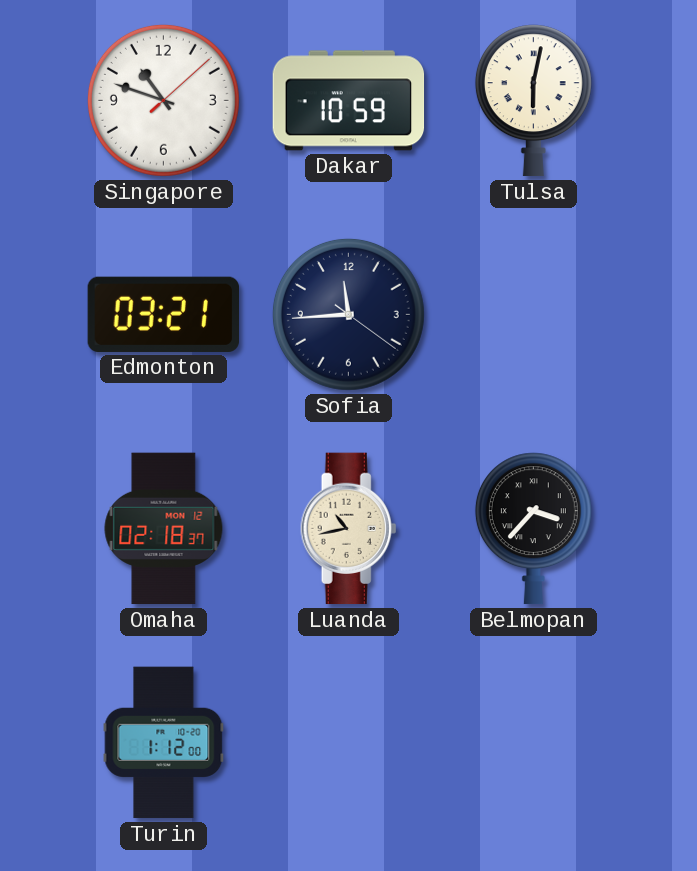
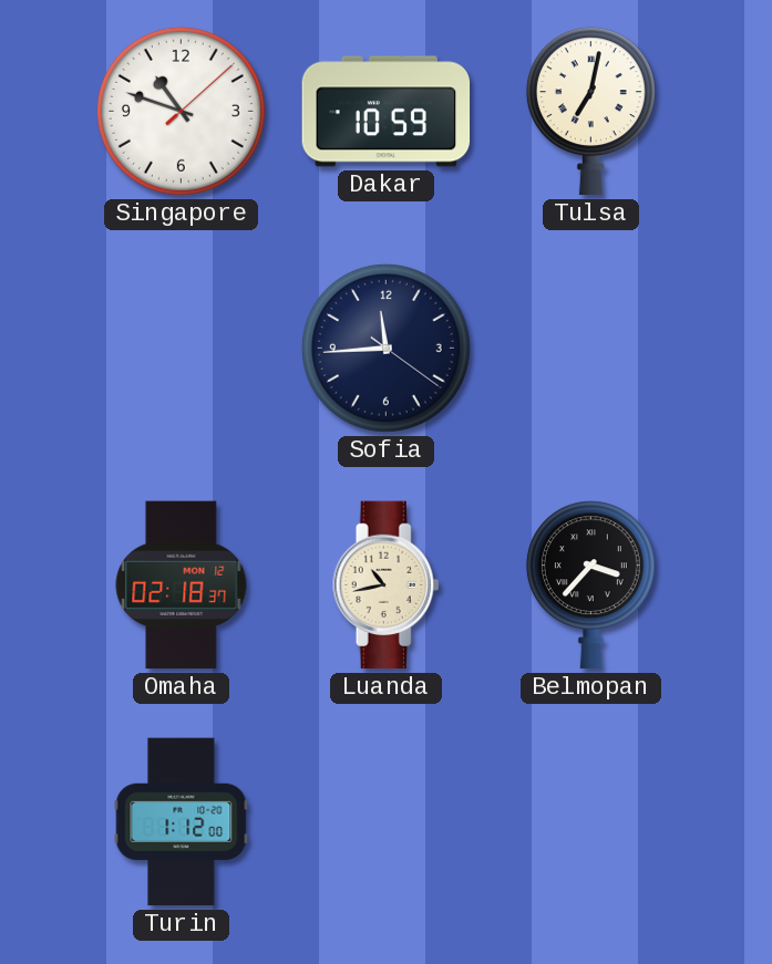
Tulsa: 6:02 -> 7:02
Edmonton: 03:21 -> none
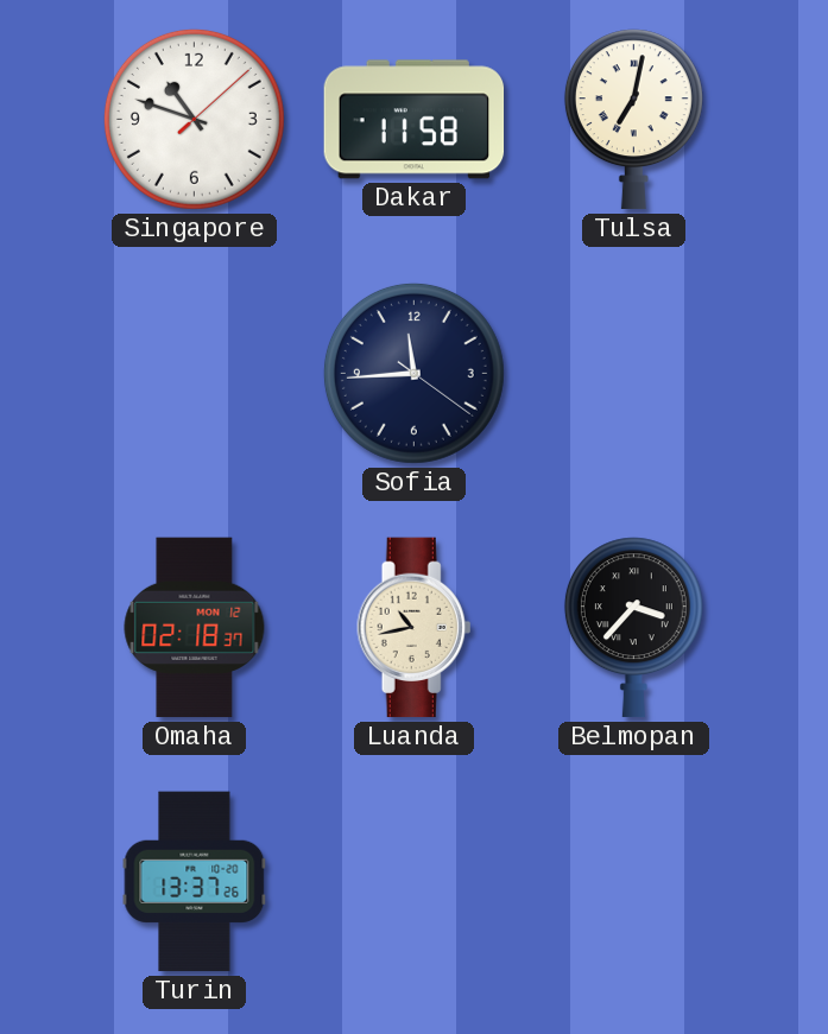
Dakar: 10:59 -> 11:58
Turin: 1:12 -> 13:37
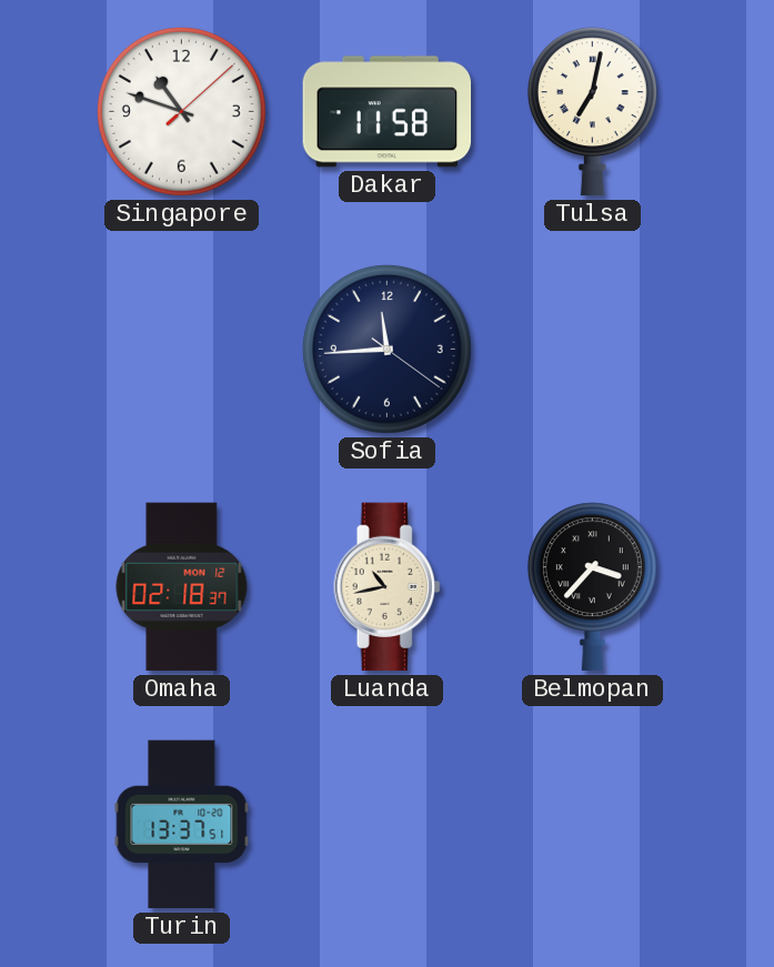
Turin: 13:37:26 -> 13:37:51
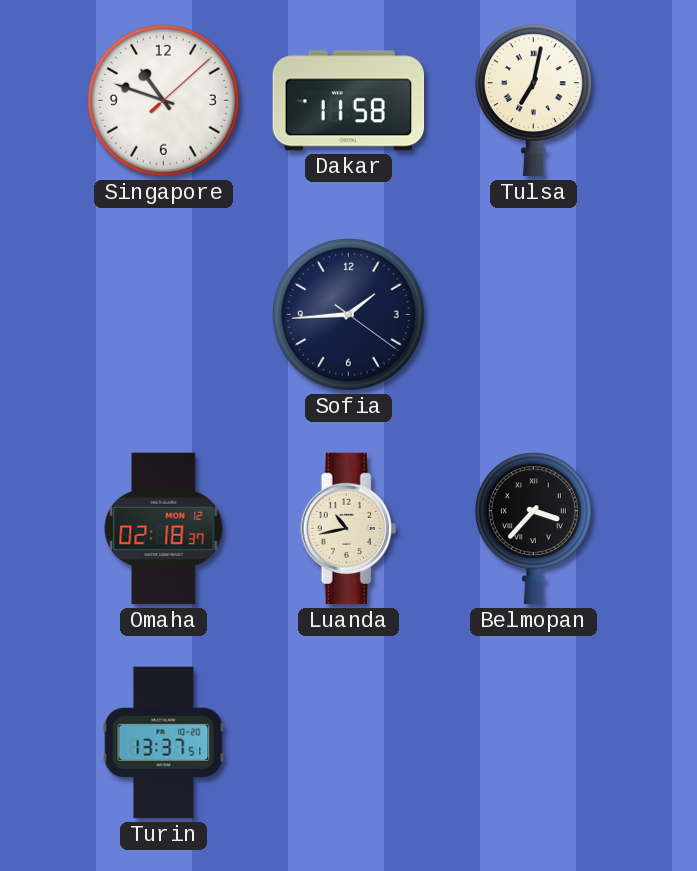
Sofia: 11:44 -> 1:44
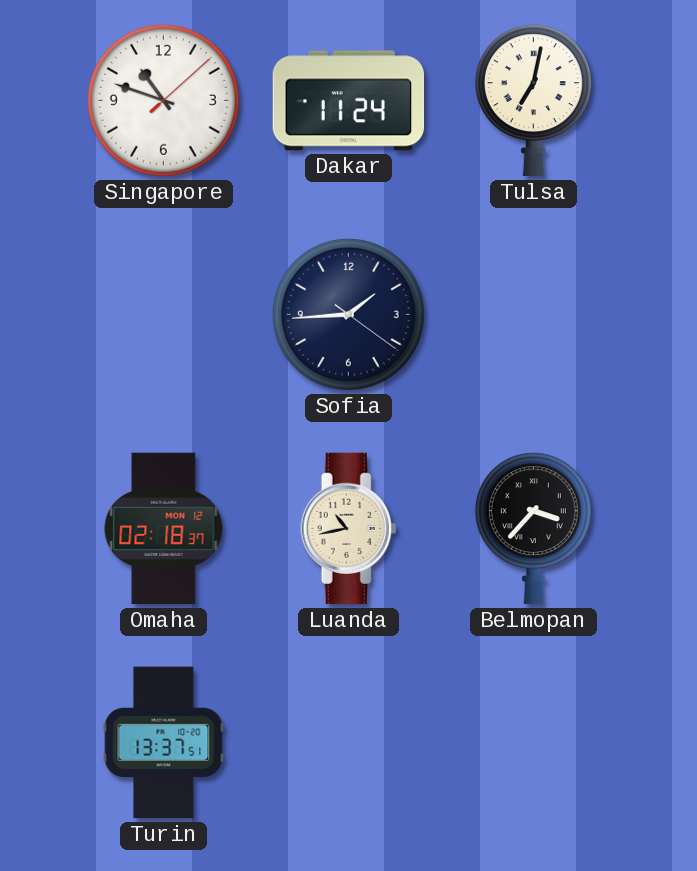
Dakar: 11:58 -> 11:24
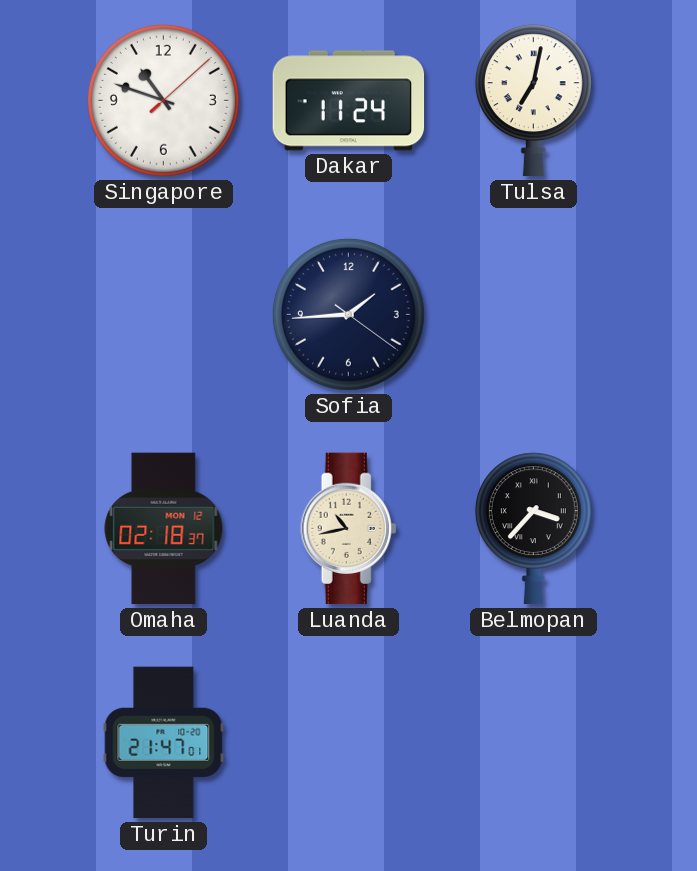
Turin: 13:37 -> 21:47
